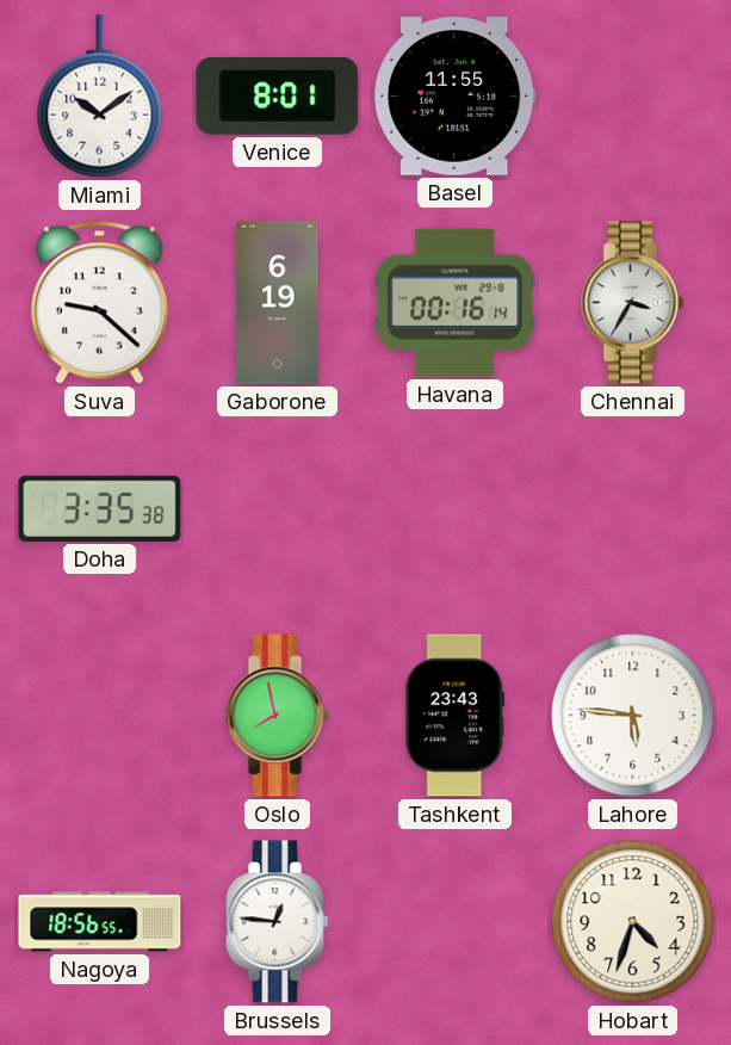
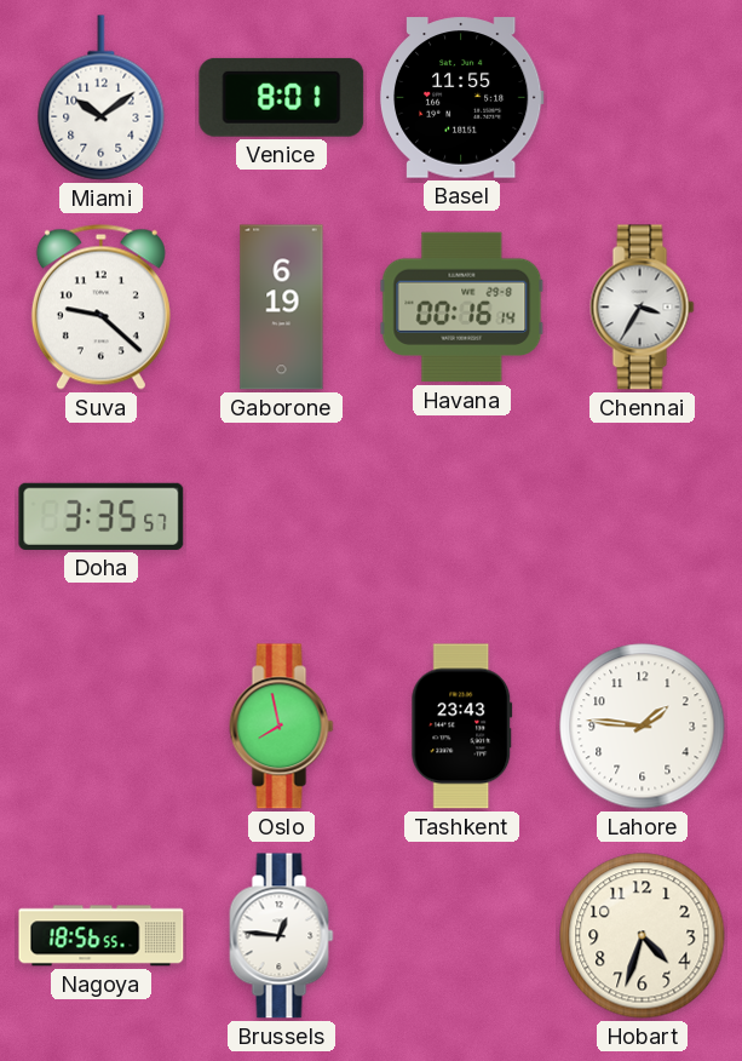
Doha: 3:35:38 -> 3:35:57
Lahore: 5:46 -> 1:46
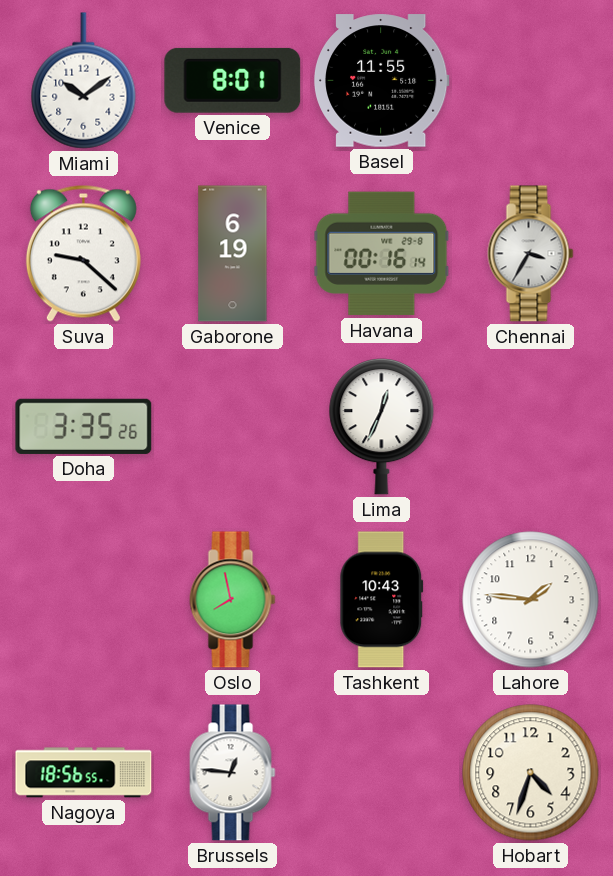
Doha: 3:35:57 -> 3:35:26
Lima: none -> 12:34
Tashkent: 23:43 -> 10:43
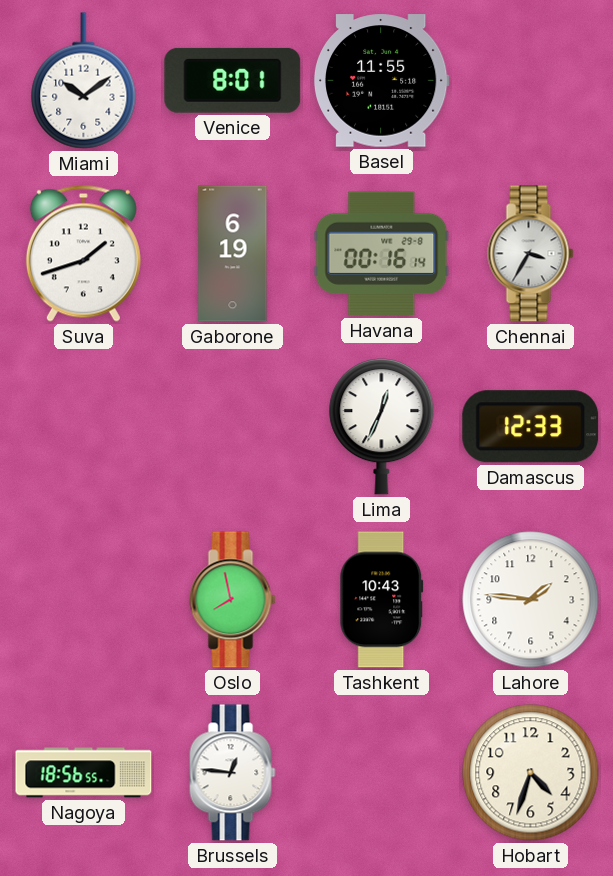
Suva: 9:22 -> 1:42
Doha: 3:35 -> none
Damascus: none -> 12:33
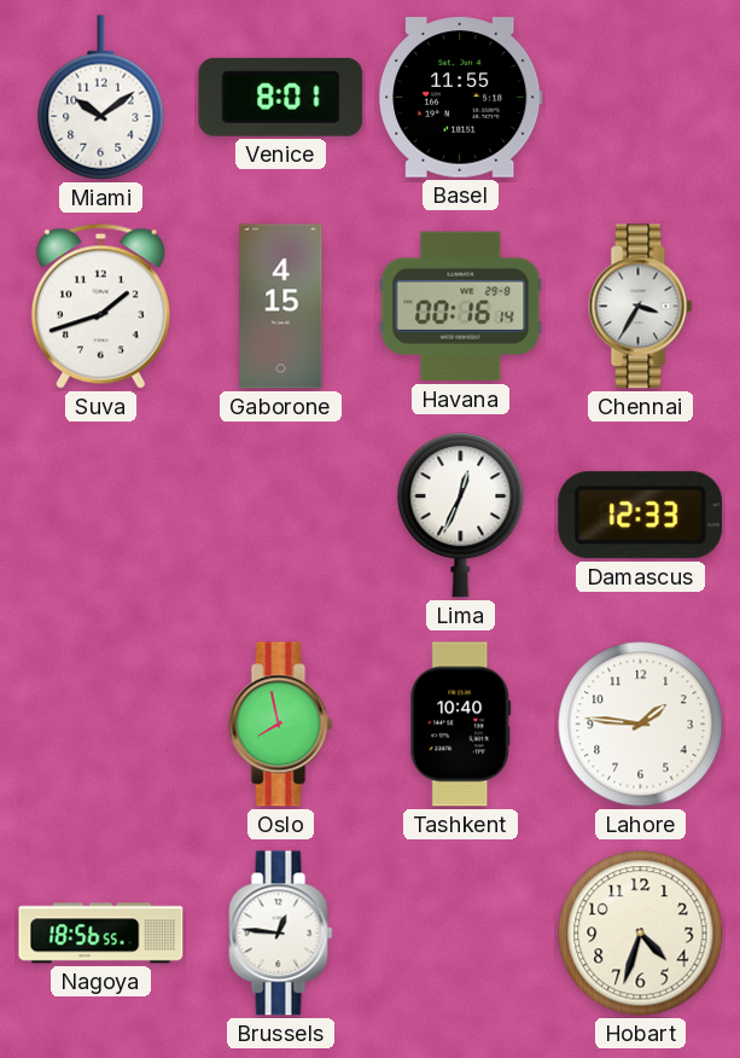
Gaborone: 6:19 -> 4:15
Tashkent: 10:43 -> 10:40
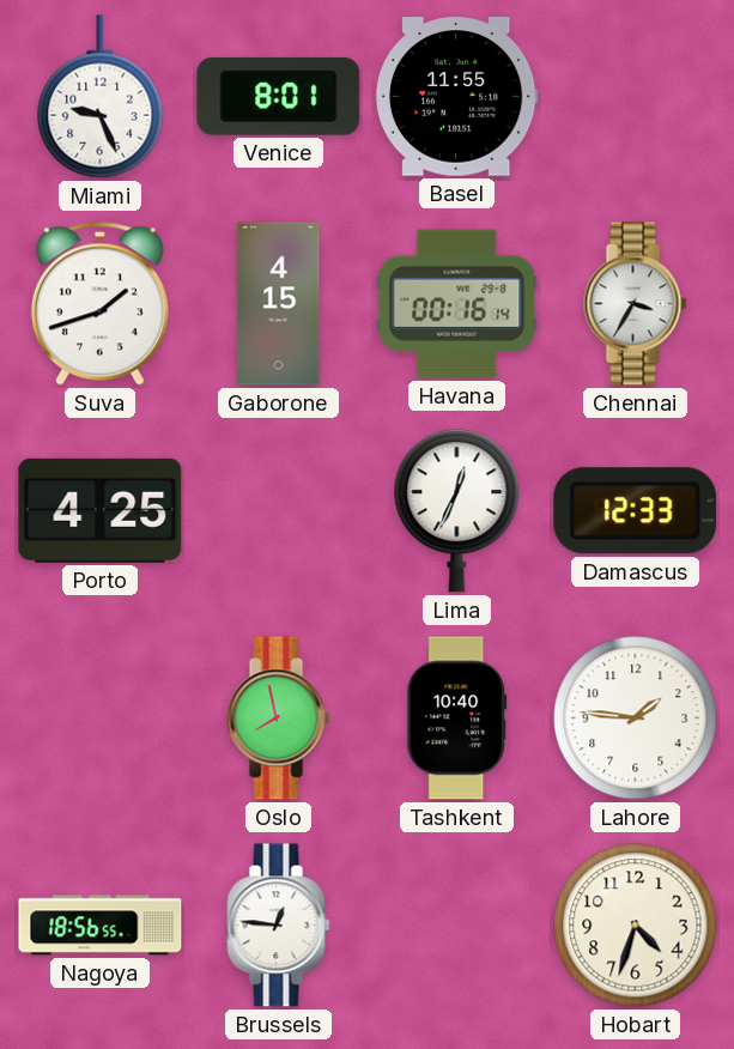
Miami: 10:09 -> 9:26
Porto: none -> 4:25
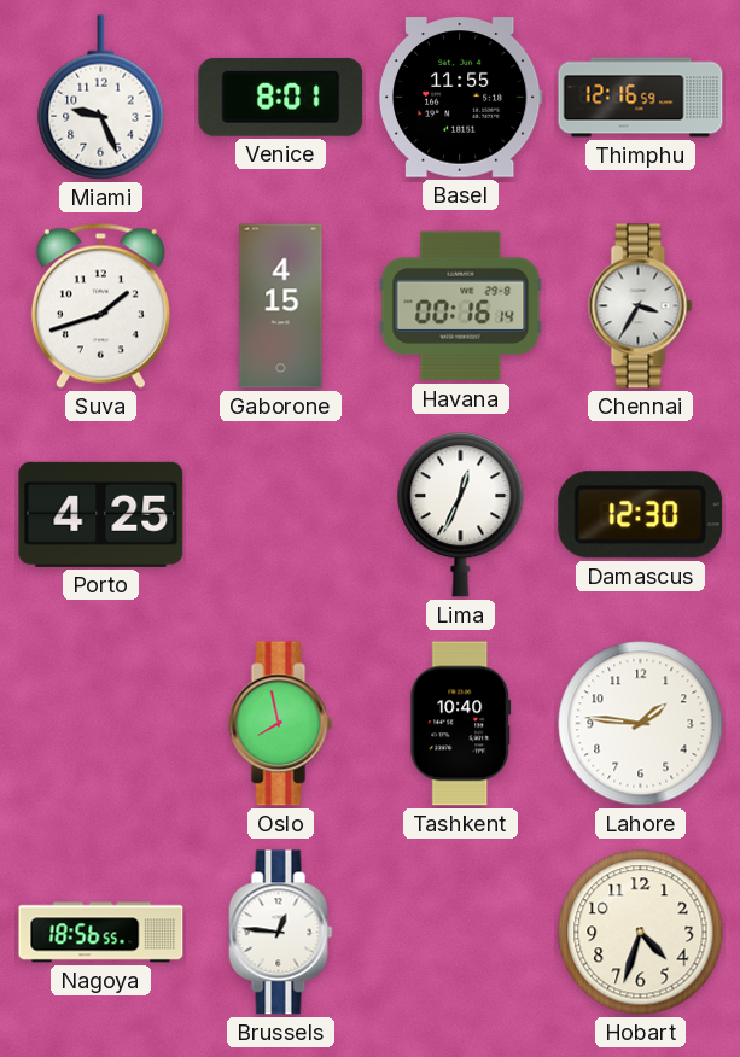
Thimphu: none -> 12:16
Damascus: 12:33 -> 12:30
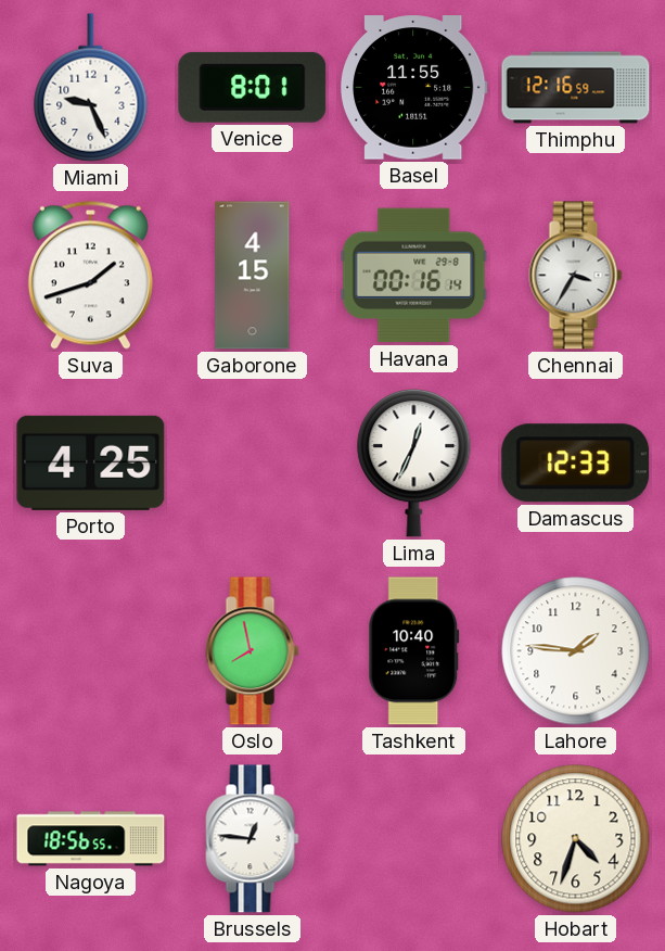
Damascus: 12:30 -> 12:33
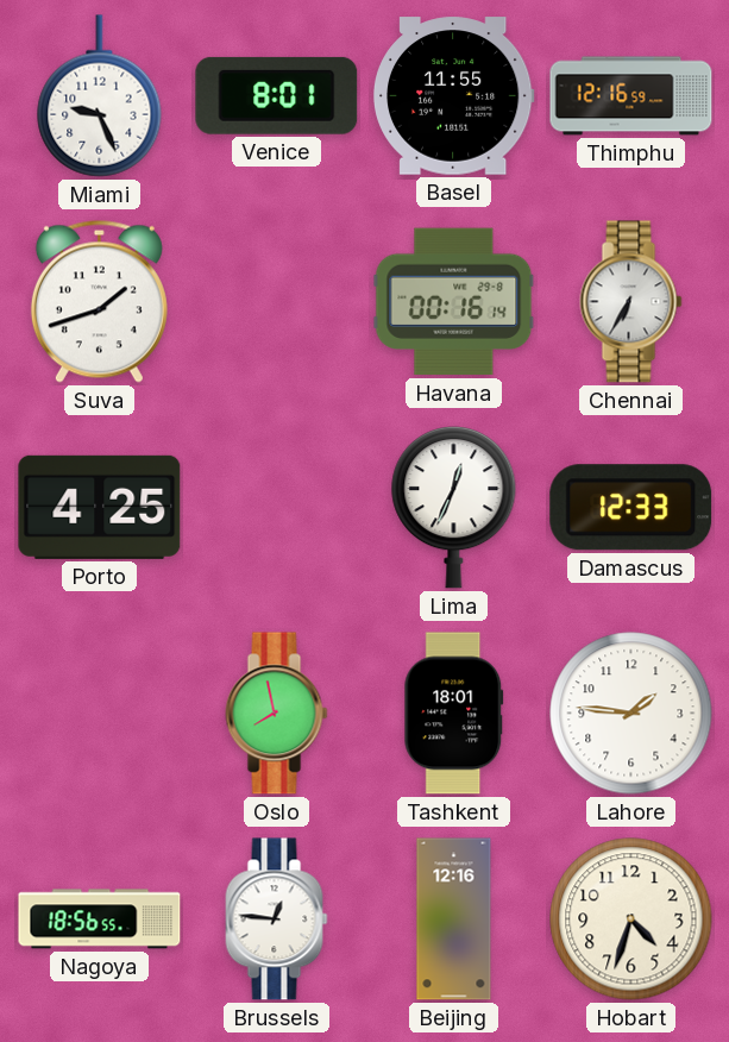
Gaborone: 4:15 -> none
Chennai: 3:35 -> 6:35
Tashkent: 10:40 -> 18:01
Beijing: none -> 12:16
